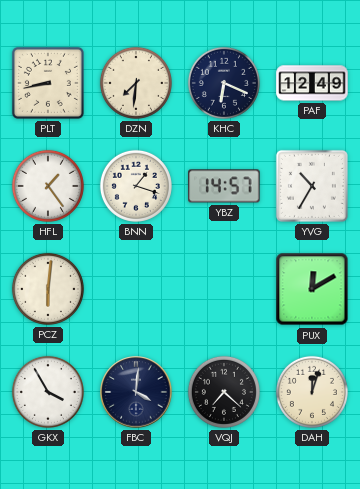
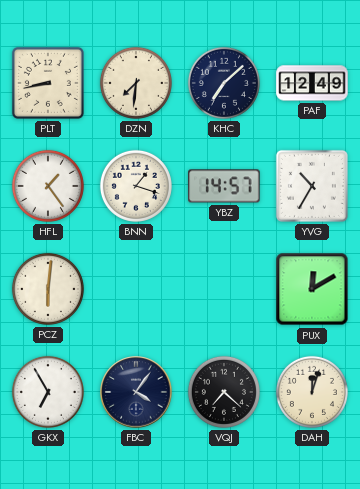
KHC: 6:19 -> 7:08
GKX: 3:55 -> 6:55
FBC: 4:01 -> 4:06
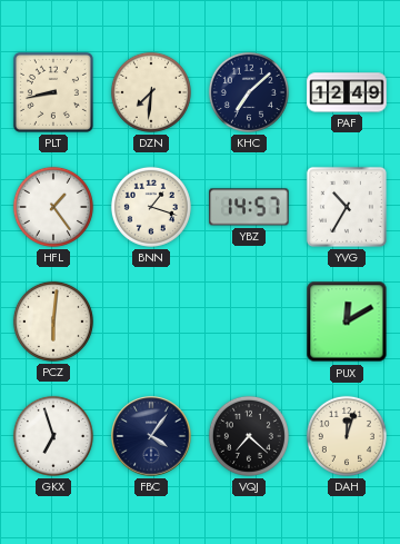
GKX: 6:55 -> 6:57
